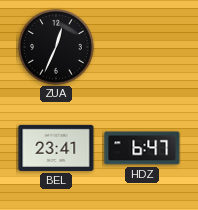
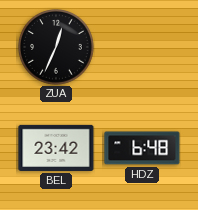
BEL: 23:41 -> 23:42
HDZ: 6:47 -> 6:48
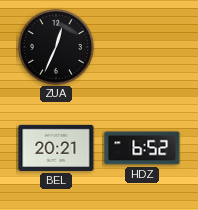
BEL: 23:42 -> 20:21
HDZ: 6:48 -> 6:52
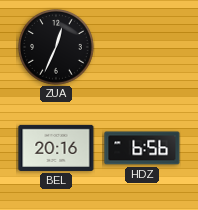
BEL: 20:21 -> 20:16
HDZ: 6:52 -> 6:56
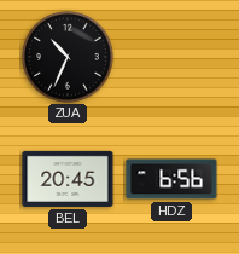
ZUA: 12:34 -> 10:34
BEL: 20:16 -> 20:45
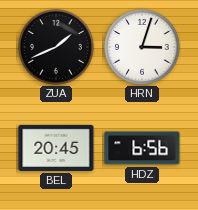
ZUA: 10:34 -> 1:41
HRN: none -> 3:03
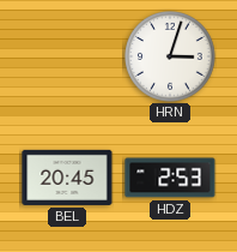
ZUA: 1:41 -> none
HDZ: 6:56 -> 2:53
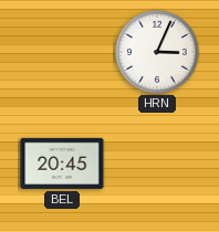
HRN: 3:03 -> 3:04
HDZ: 2:53 -> none
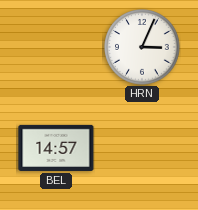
BEL: 20:45 -> 14:57
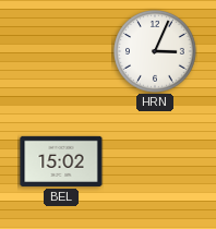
BEL: 14:57 -> 15:02
